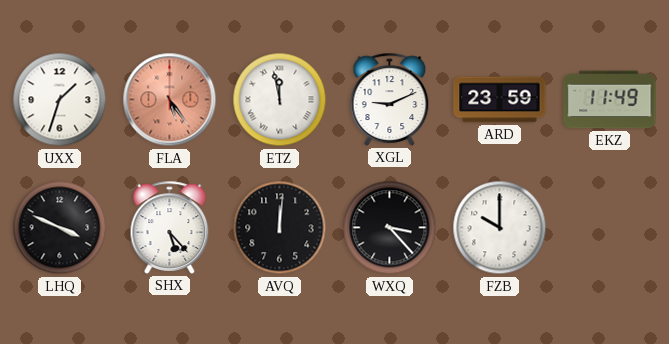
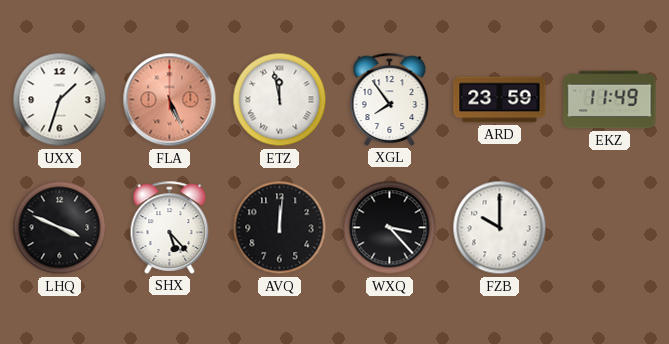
FLA: 5:24 -> 5:26
XGL: 9:11 -> 7:54
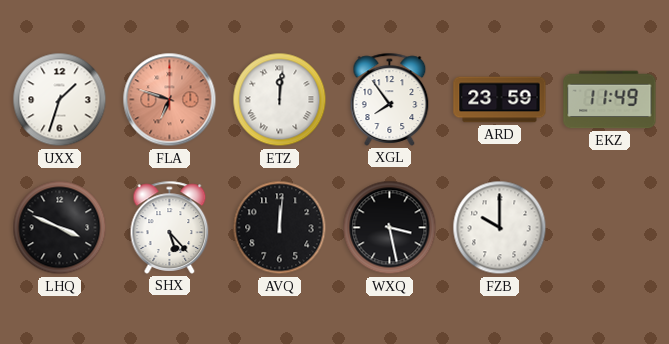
FLA: 5:26 -> 6:48
ETZ: 11:58 -> 12:01
WXQ: 3:23 -> 3:28
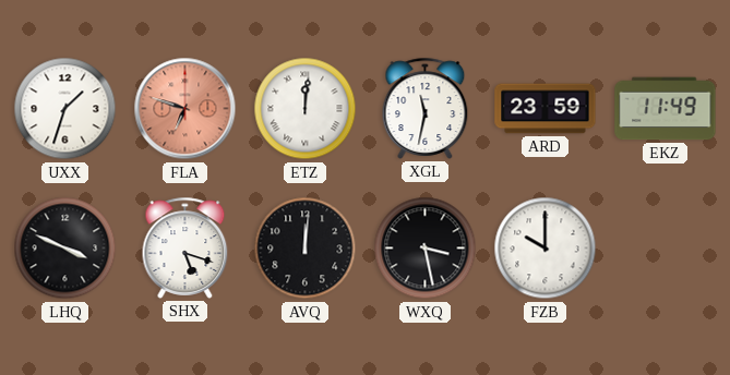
XGL: 7:54 -> 11:32
SHX: 5:23 -> 5:18
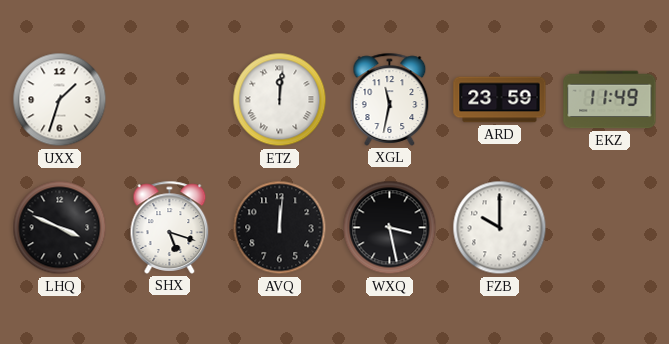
FLA: 6:48 -> none
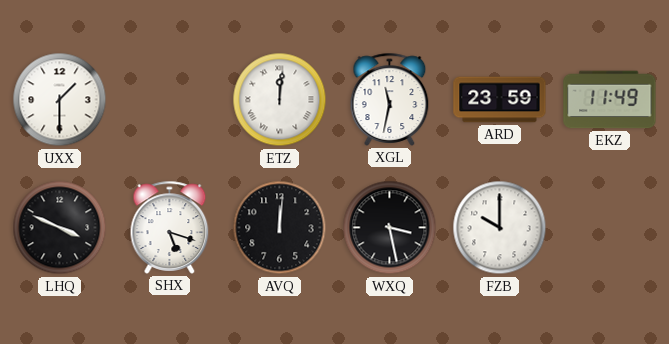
UXX: 1:33 -> 1:30
